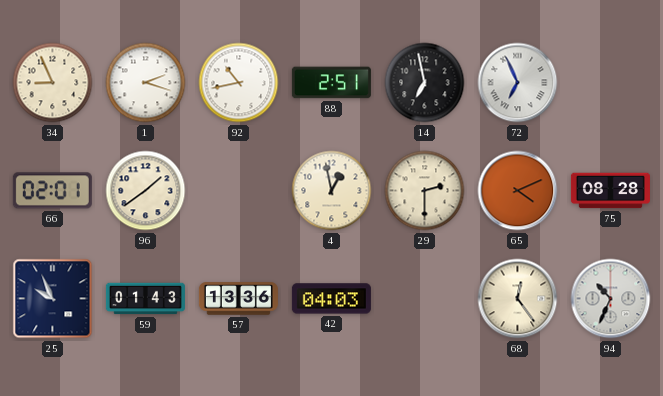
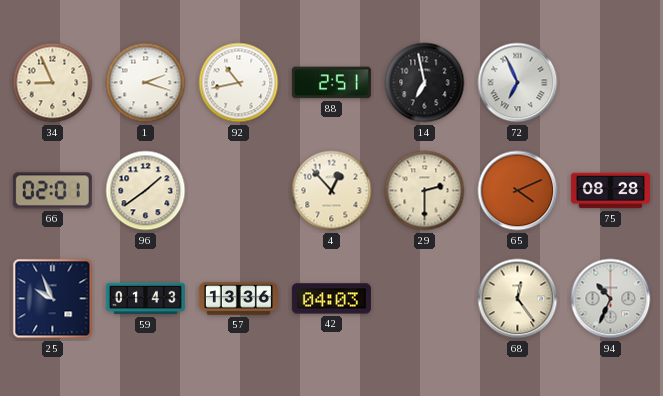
4: 12:58 -> 12:53
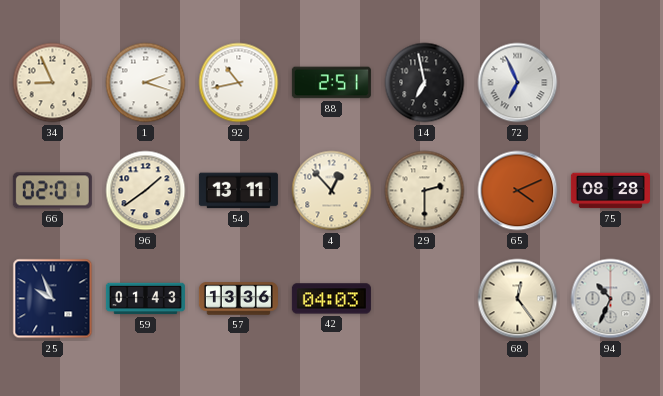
54: none -> 13:11
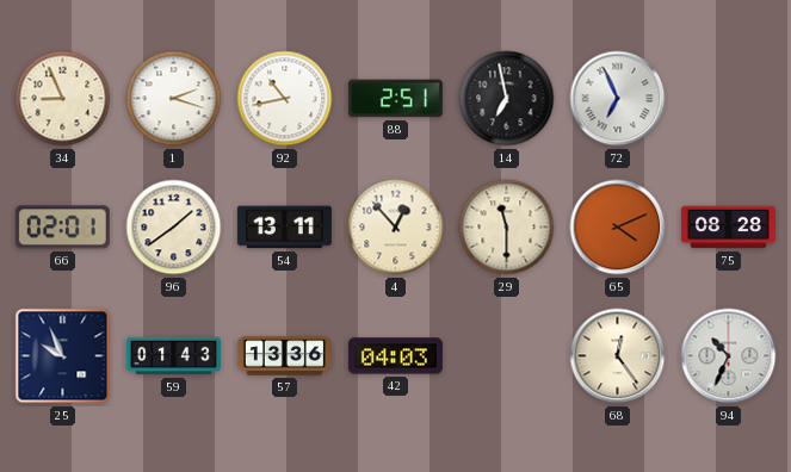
29: 2:30 -> 11:30
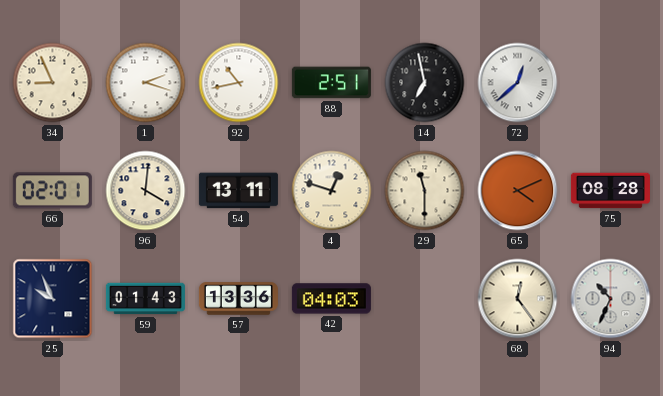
72: 6:56 -> 12:38
96: 1:39 -> 4:01
4: 12:53 -> 12:48
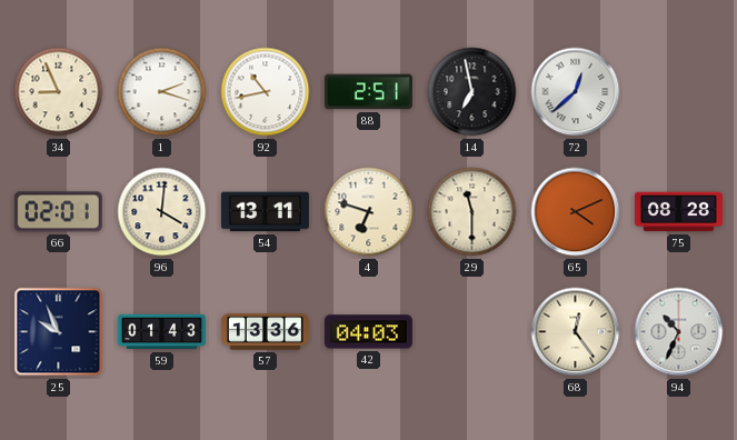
4: 12:48 -> 6:48
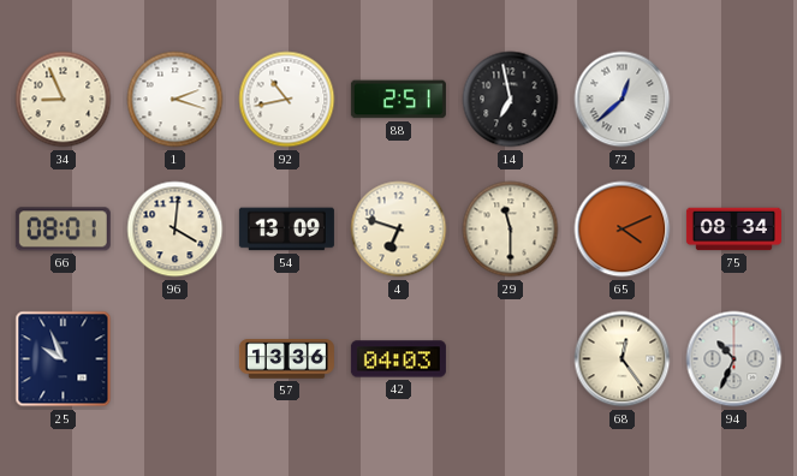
66: 02:01 -> 08:01
54: 13:11 -> 13:09
75: 08:28 -> 08:34
59: 01:43 -> none
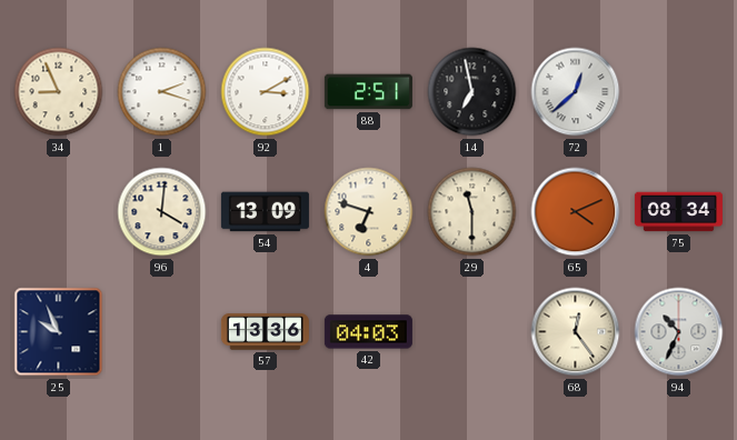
92: 10:43 -> 3:10
66: 08:01 -> none
